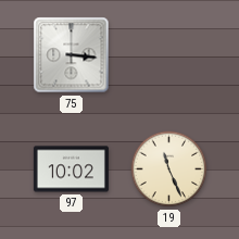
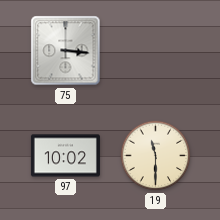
19: 11:26 -> 11:30
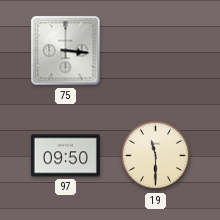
97: 10:02 -> 09:50
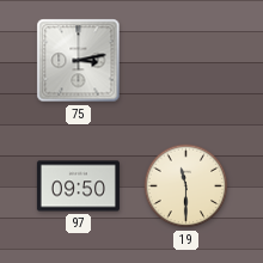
75: 3:16 -> 3:13
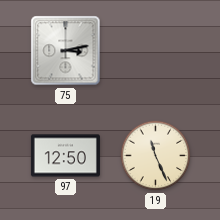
97: 09:50 -> 12:50
19: 11:30 -> 11:26
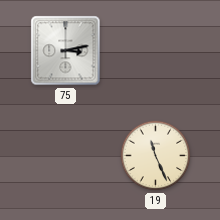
97: 12:50 -> none
